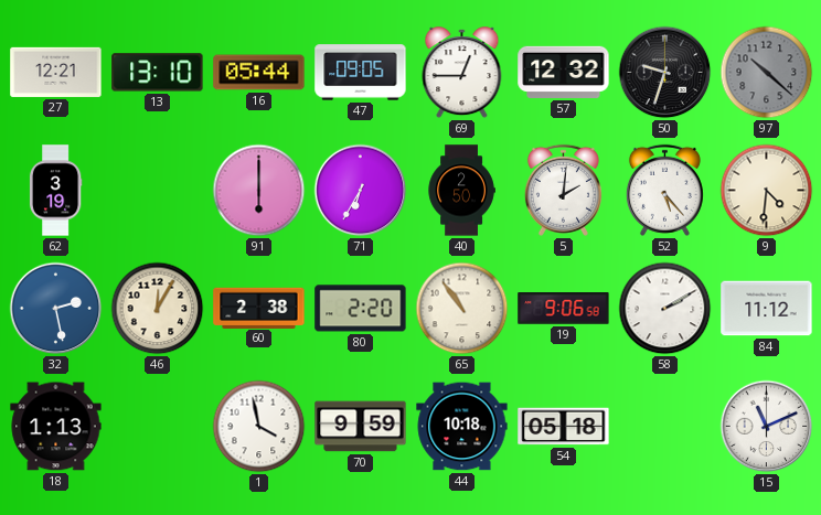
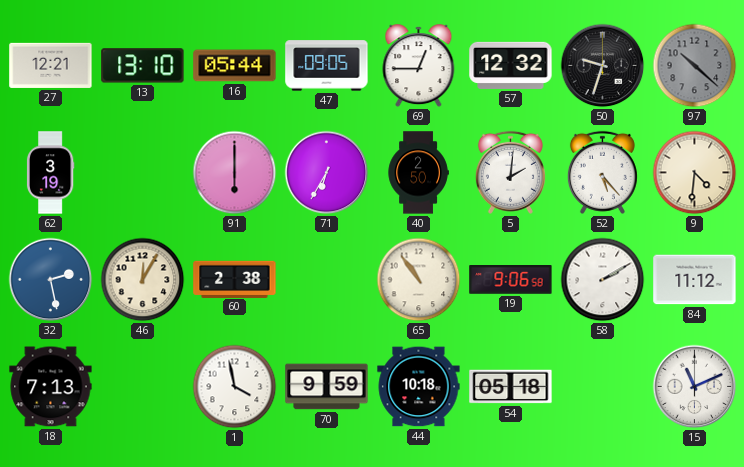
80: 2:20 -> none
18: 1:13 -> 7:13
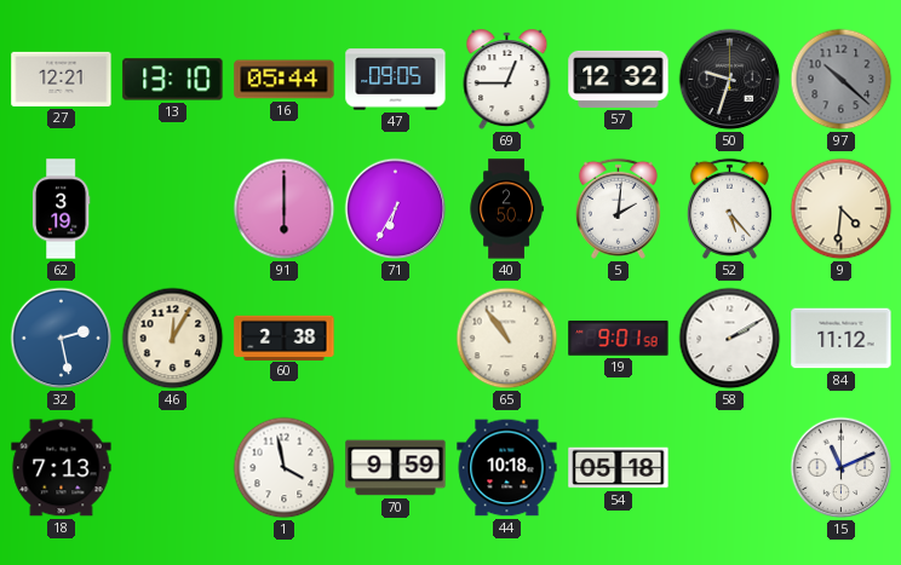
19: 9:06 -> 9:01
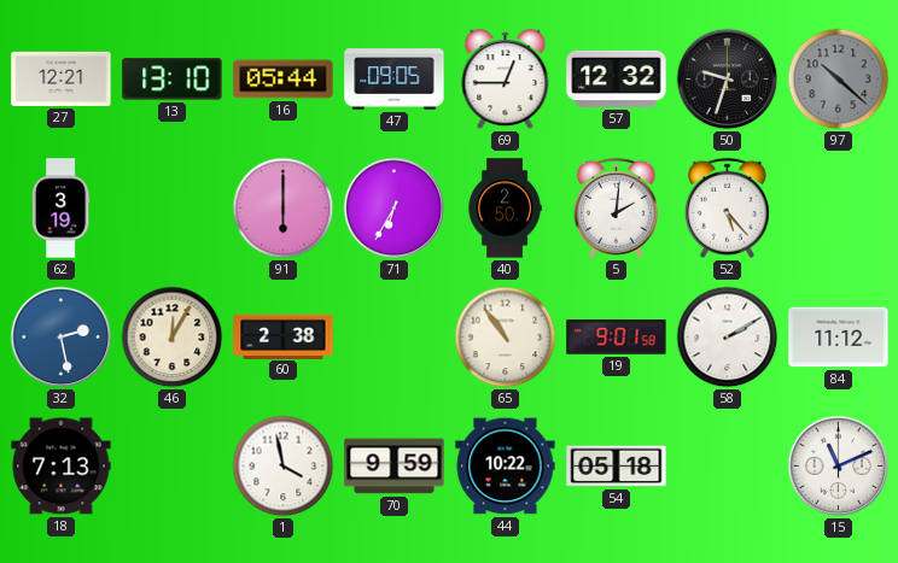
9: 4:31 -> none
44: 10:18 -> 10:22
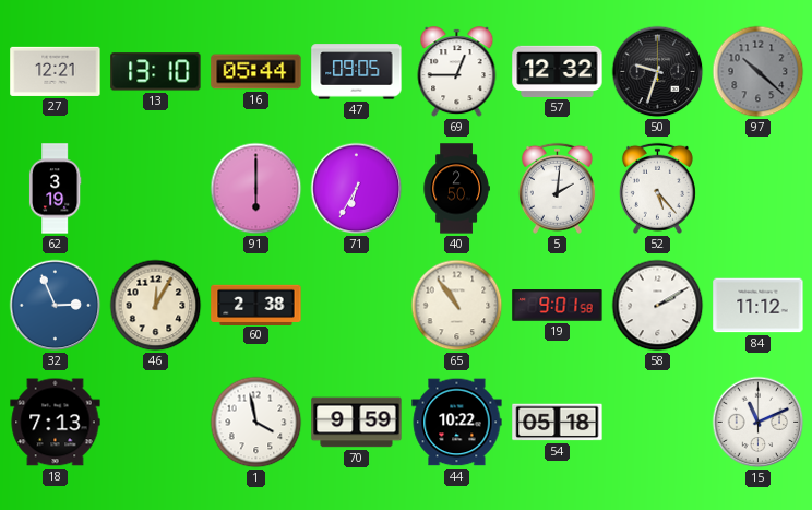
32: 2:28 -> 2:56
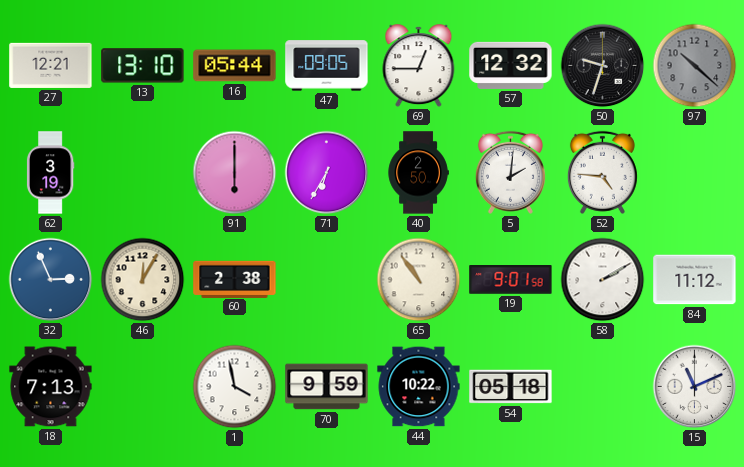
52: 5:23 -> 4:46
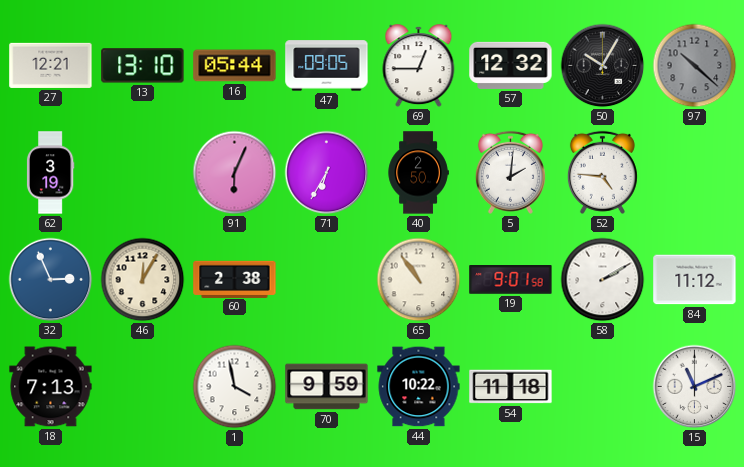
50: 9:33 -> 10:05
91: 6:00 -> 6:04
54: 05:18 -> 11:18
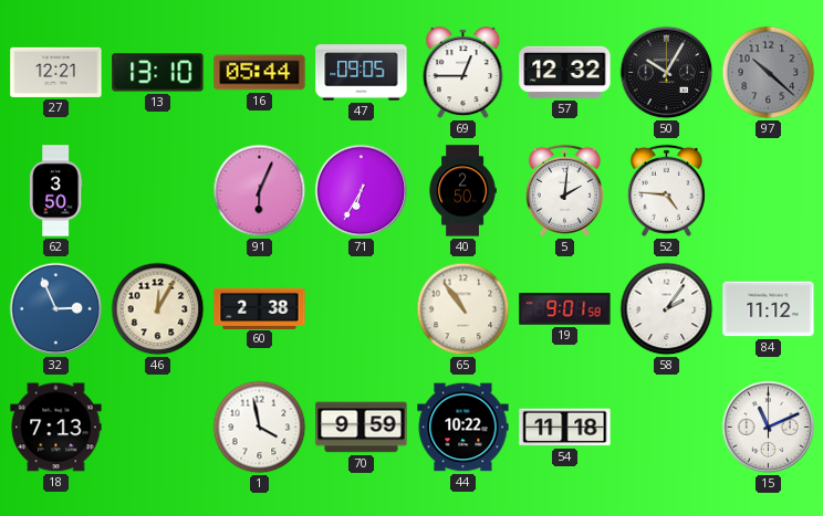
62: 3:19 -> 3:50
58: 2:10 -> 2:06
